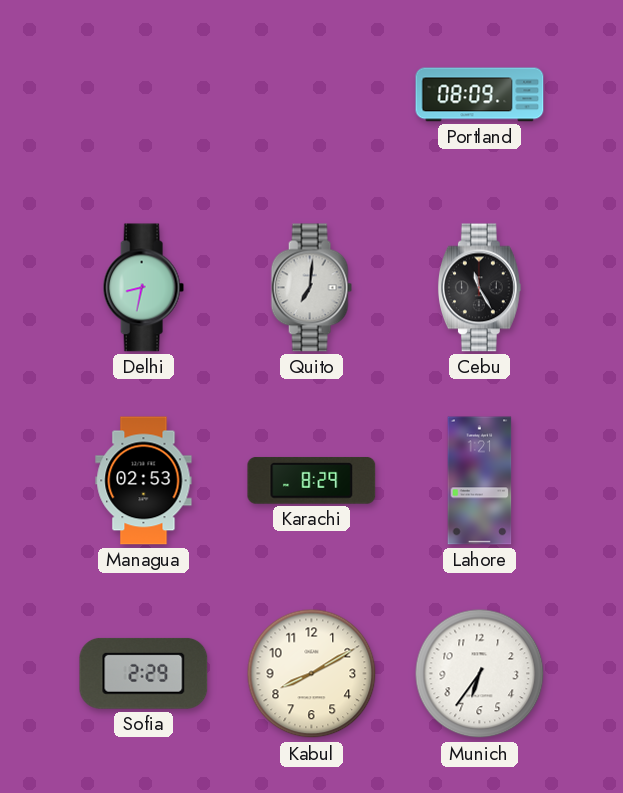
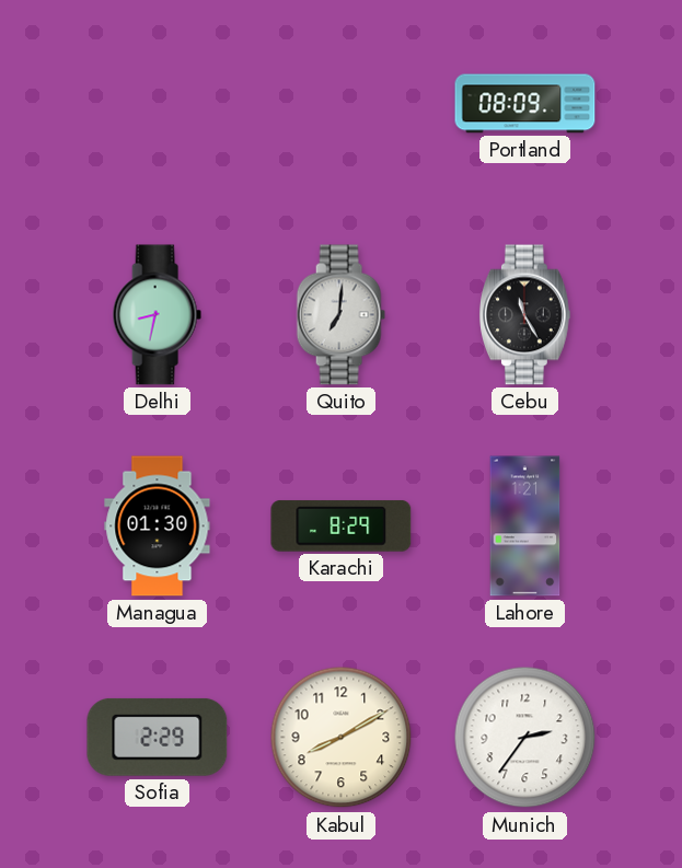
Managua: 02:53 -> 01:30
Munich: 6:36 -> 2:36
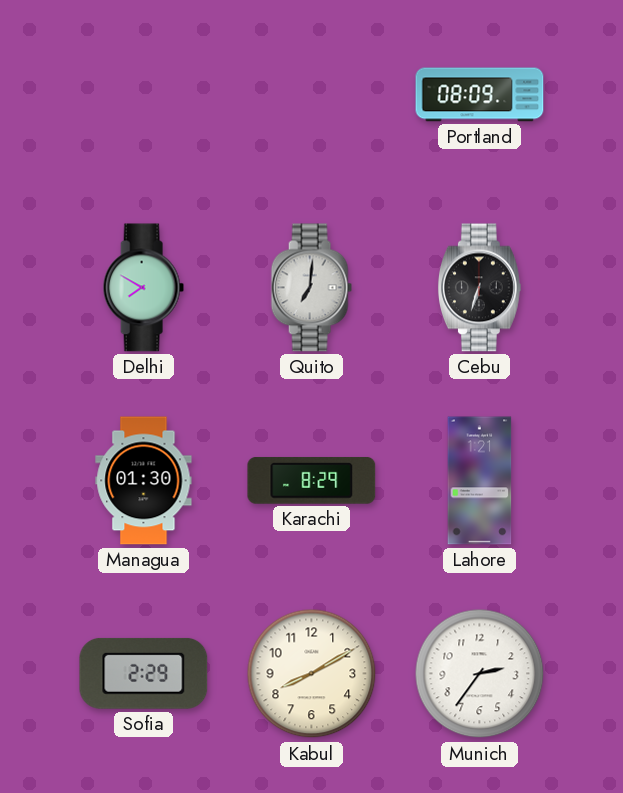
Delhi: 8:32 -> 7:50
Cebu: 11:25 -> 6:33
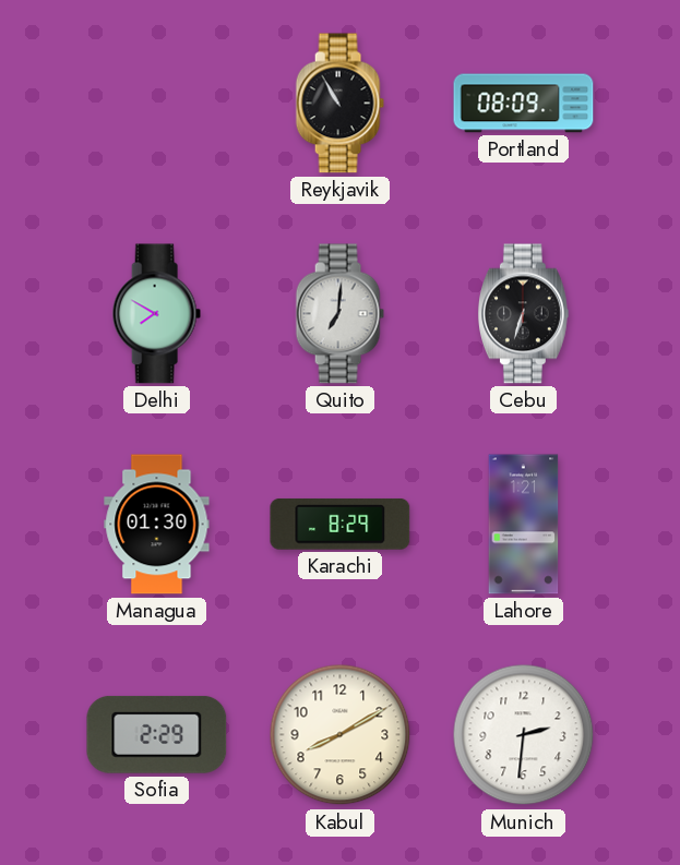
Reykjavik: none -> 10:55
Munich: 2:36 -> 2:31
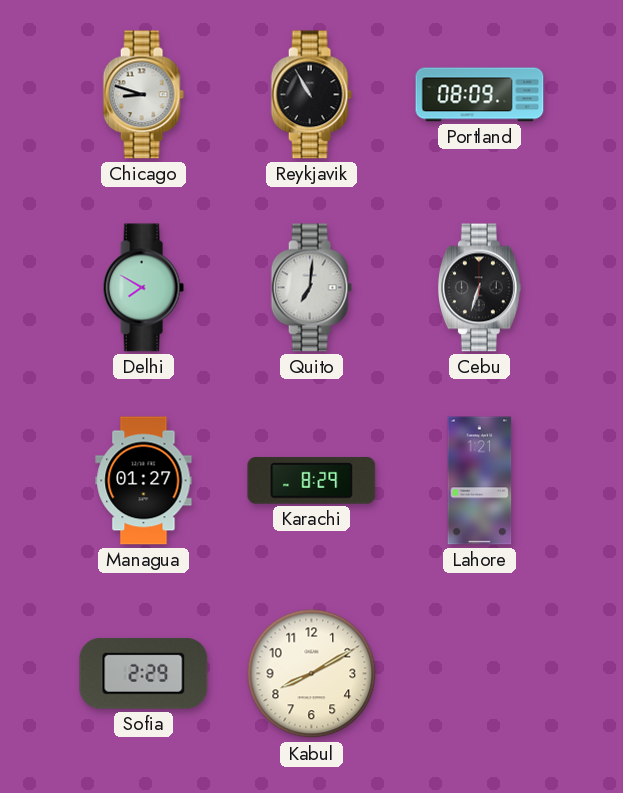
Chicago: none -> 8:48
Managua: 01:30 -> 01:27
Munich: 2:31 -> none
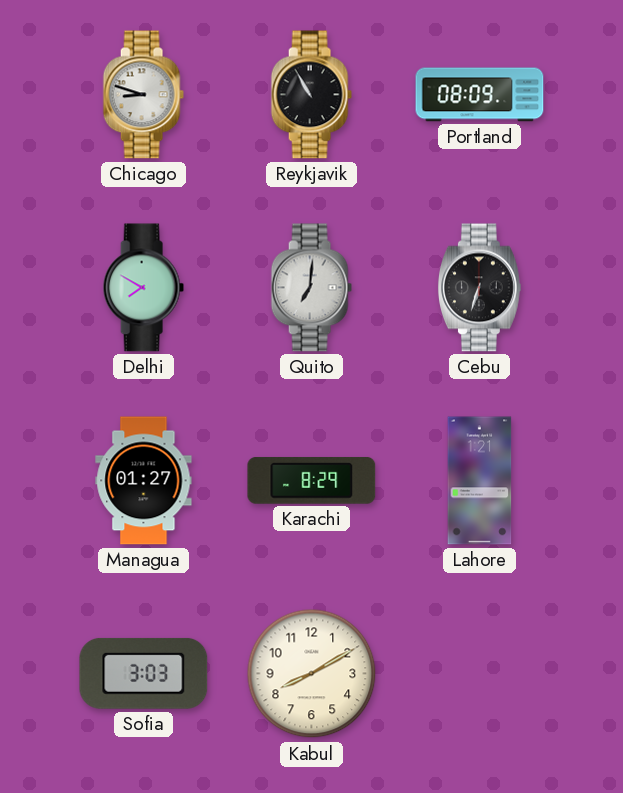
Sofia: 2:29 -> 3:03
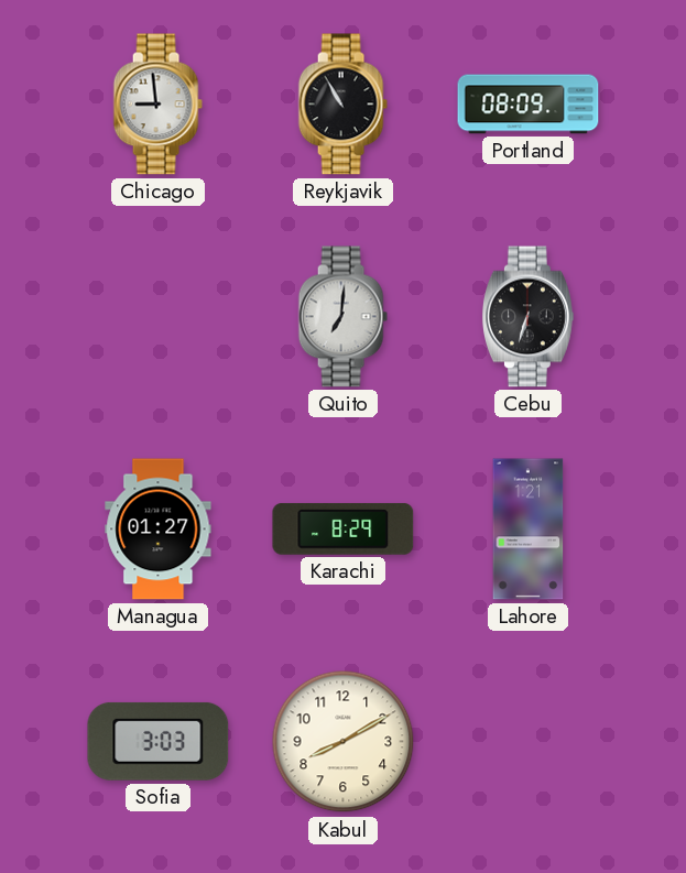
Chicago: 8:48 -> 8:59
Delhi: 7:50 -> none
